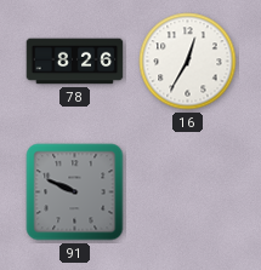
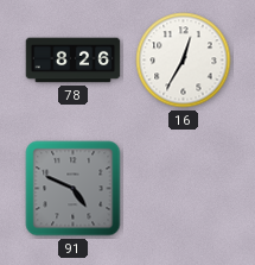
91: 9:49 -> 4:49
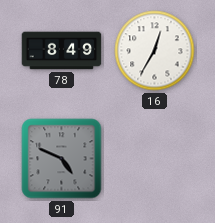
78: 8:26 -> 8:49
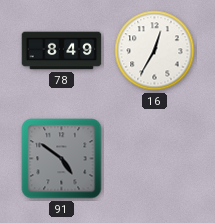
91: 4:49 -> 4:51
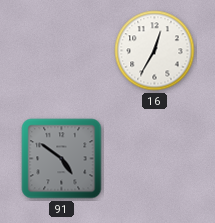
78: 8:49 -> none
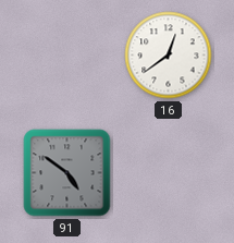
16: 12:35 -> 12:39
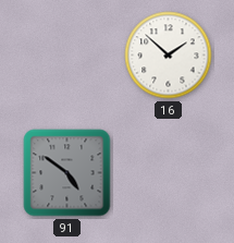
16: 12:39 -> 1:52
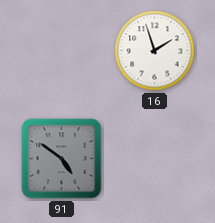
16: 1:52 -> 1:57
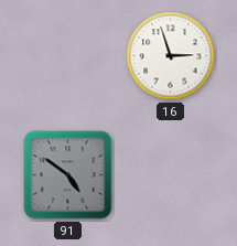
16: 1:57 -> 2:57
